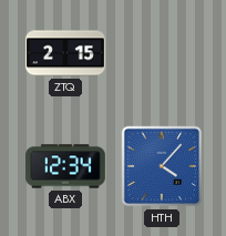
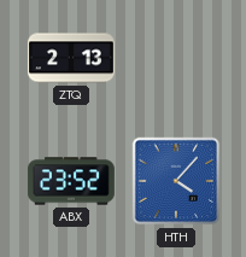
ZTQ: 2:15 -> 2:13
ABX: 12:34 -> 23:52
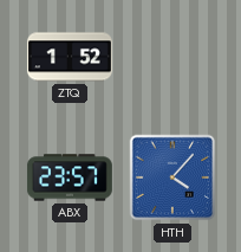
ZTQ: 2:13 -> 1:52
ABX: 23:52 -> 23:57
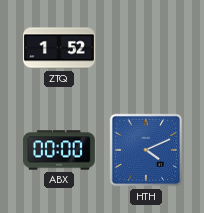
ABX: 23:57 -> 00:00
HTH: 4:07 -> 4:11
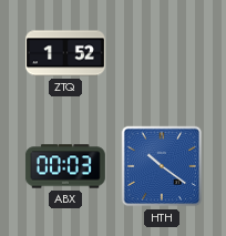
ABX: 00:00 -> 00:03
HTH: 4:11 -> 10:21
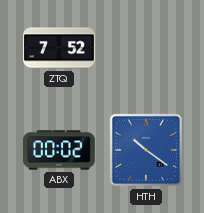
ZTQ: 1:52 -> 7:52
ABX: 00:03 -> 00:02
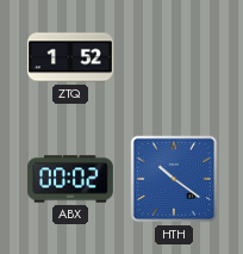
ZTQ: 7:52 -> 1:52
